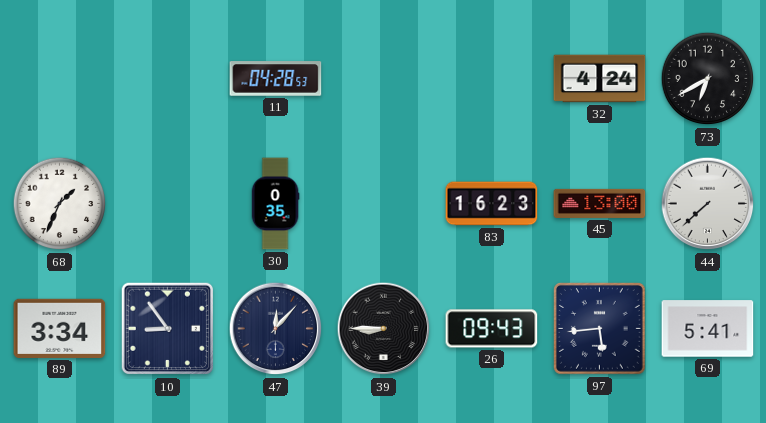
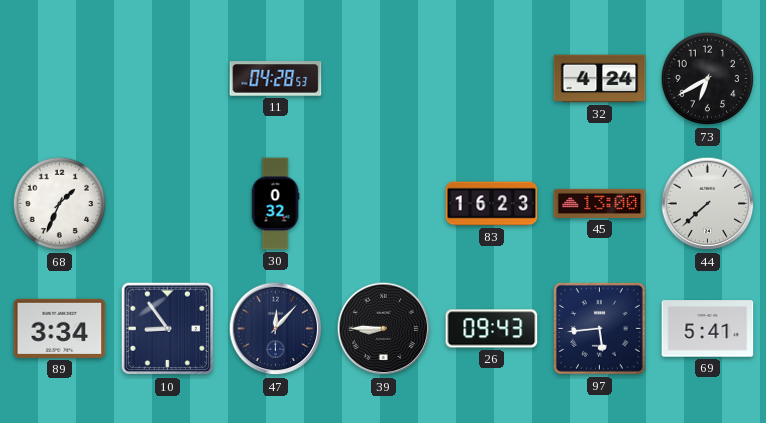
30: 0:35 -> 0:32
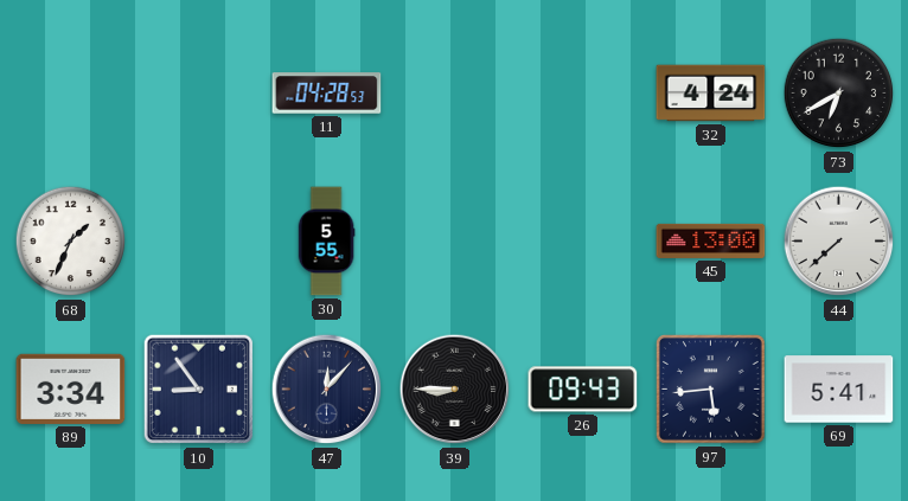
30: 0:32 -> 5:55
83: 16:23 -> none
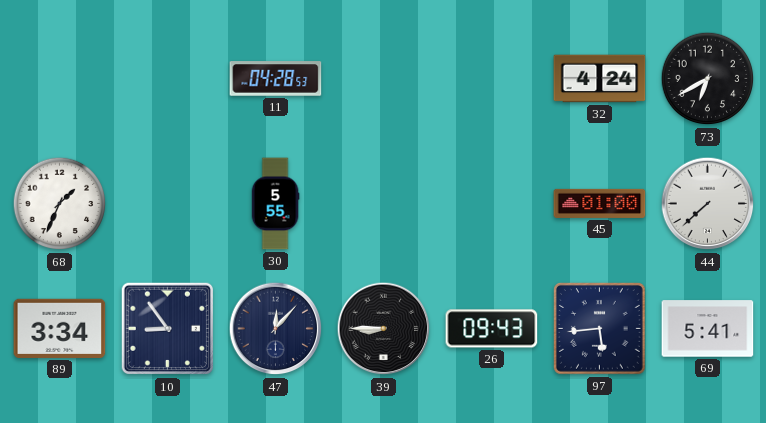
45: 13:00 -> 01:00
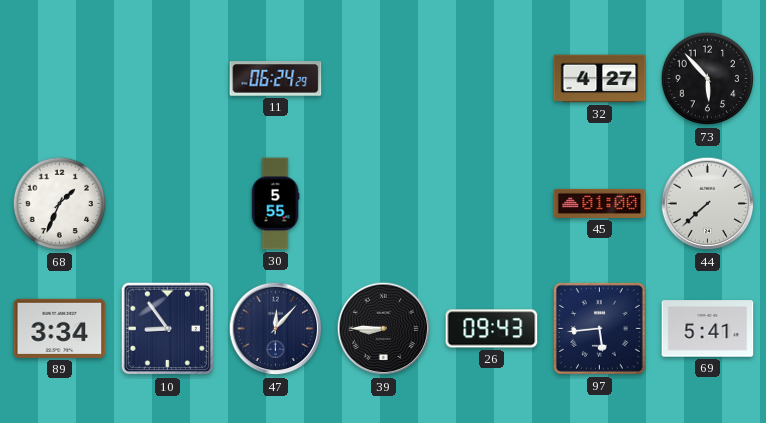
11: 04:28 -> 06:24
32: 4:24 -> 4:27
73: 6:40 -> 5:53
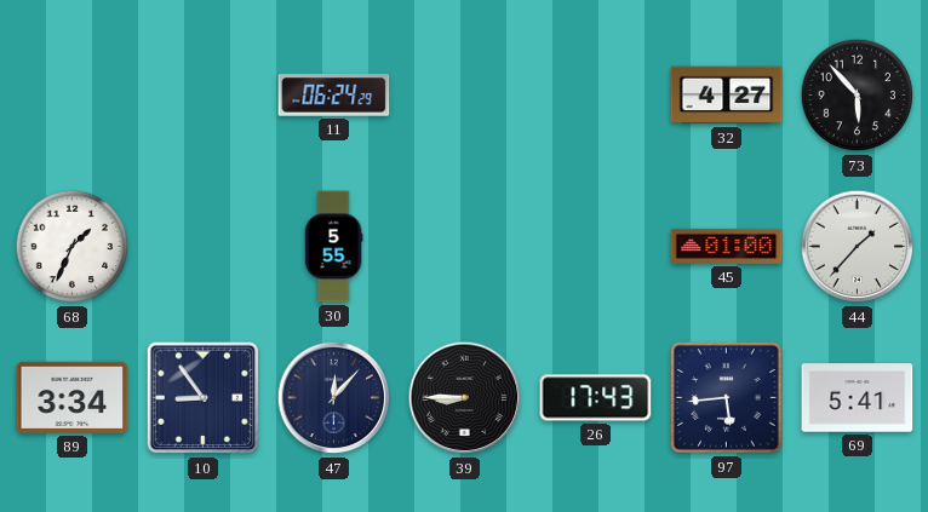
44: 7:38 -> 1:37
26: 09:43 -> 17:43
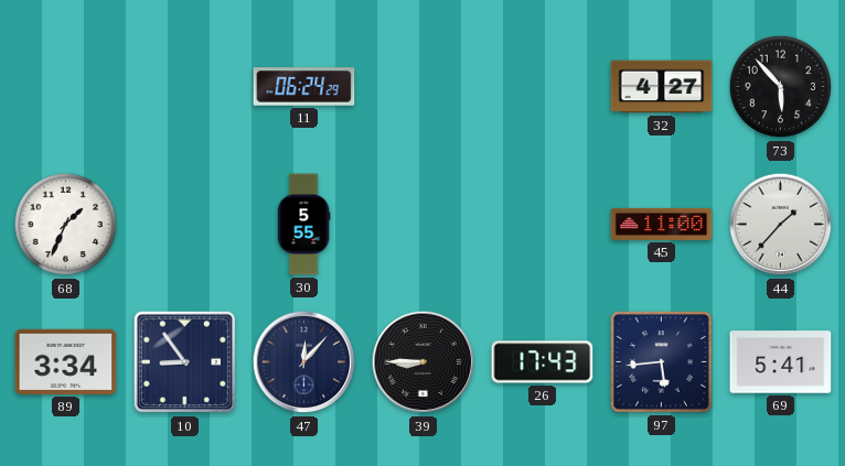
45: 01:00 -> 11:00
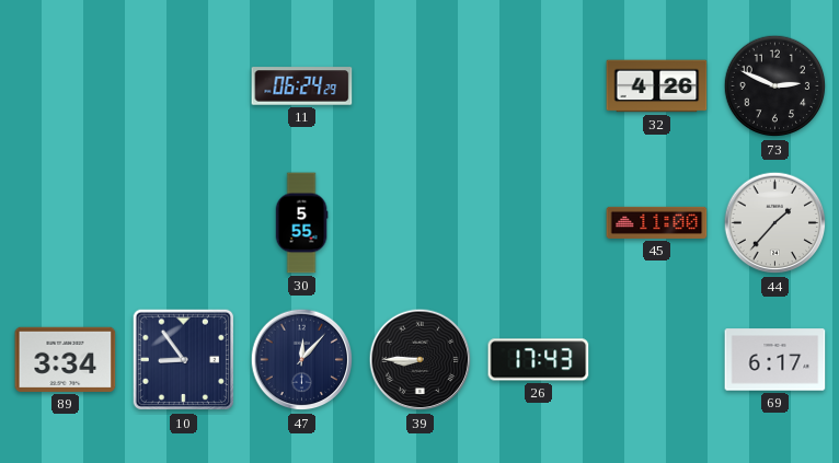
32: 4:27 -> 4:26
73: 5:53 -> 2:49
68: 1:34 -> none
97: 5:44 -> none
69: 5:41 -> 6:17
